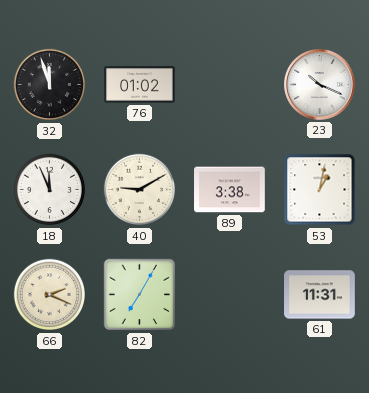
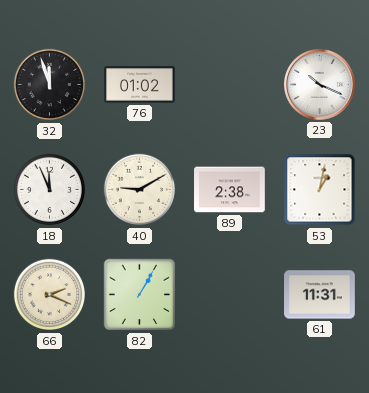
89: 3:38 -> 2:38
82: 7:05 -> 1:05
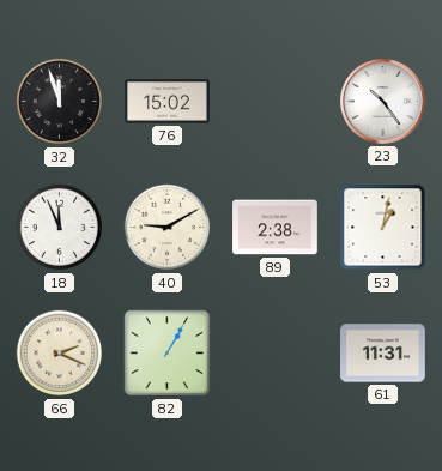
76: 01:02 -> 15:02
23: 10:19 -> 10:24
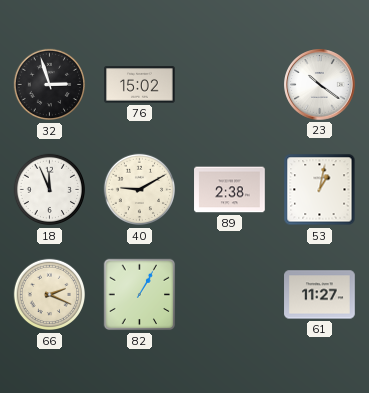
32: 11:57 -> 2:57
23: 10:24 -> 10:21
61: 11:31 -> 11:27
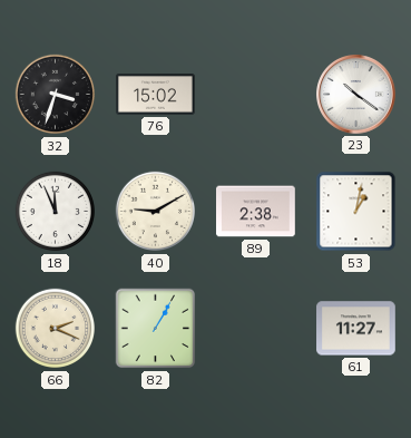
32: 2:57 -> 3:33
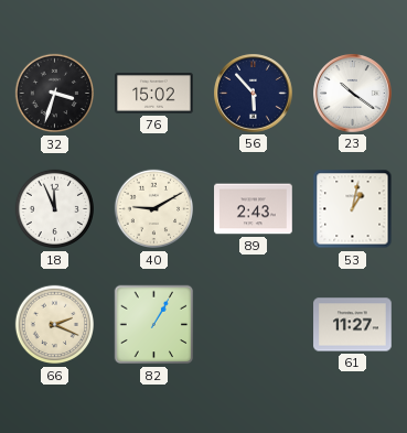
56: none -> 5:53
89: 2:38 -> 2:43
